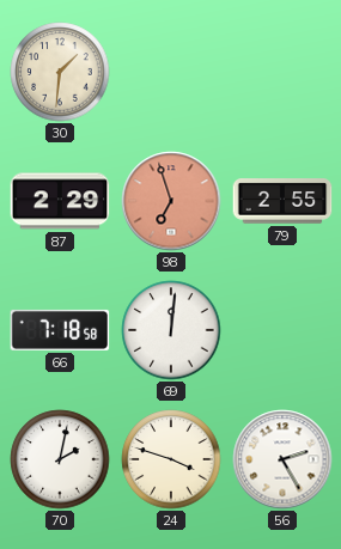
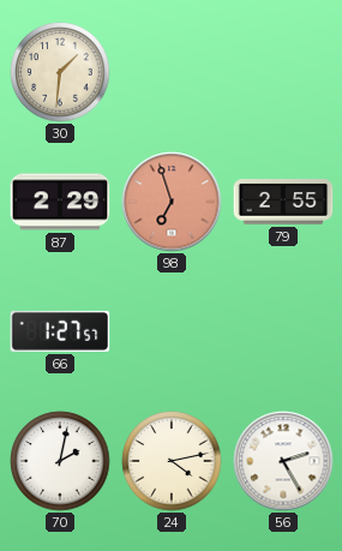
66: 7:18 -> 1:27
69: 12:01 -> none
24: 3:48 -> 4:13
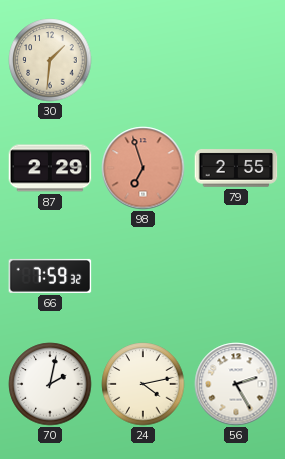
66: 1:27 -> 7:59
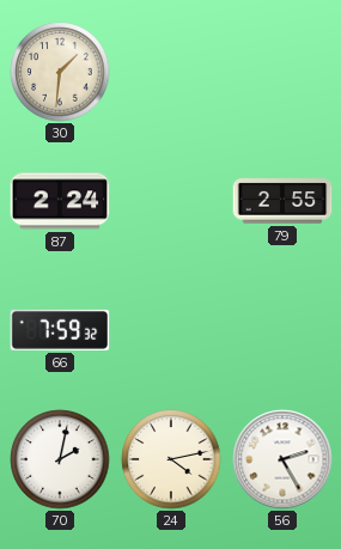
87: 2:29 -> 2:24
98: 6:57 -> none
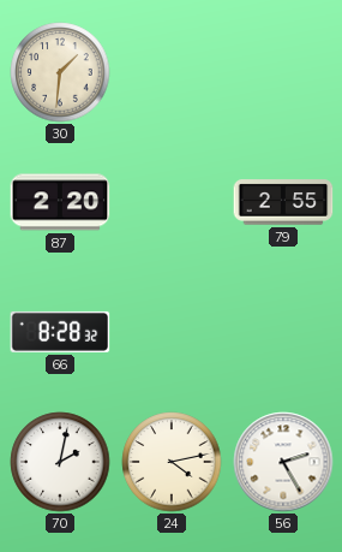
87: 2:24 -> 2:20
66: 7:59 -> 8:28
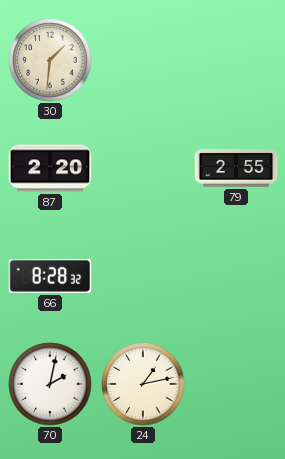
24: 4:13 -> 1:13
56: 2:25 -> none
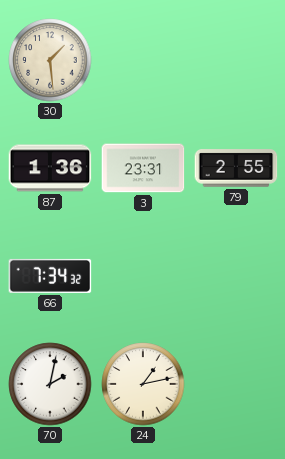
30: 1:31 -> 1:29
87: 2:20 -> 1:36
3: none -> 23:31
66: 8:28 -> 7:34
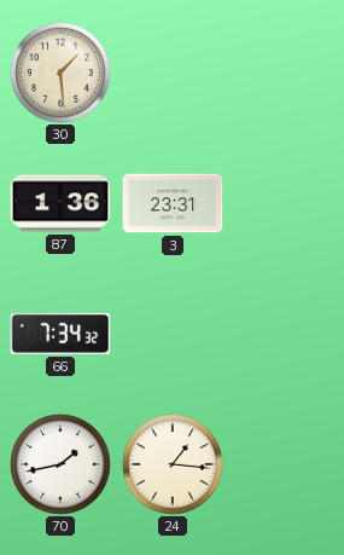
79: 2:55 -> none
70: 2:02 -> 1:43
24: 1:13 -> 1:16
